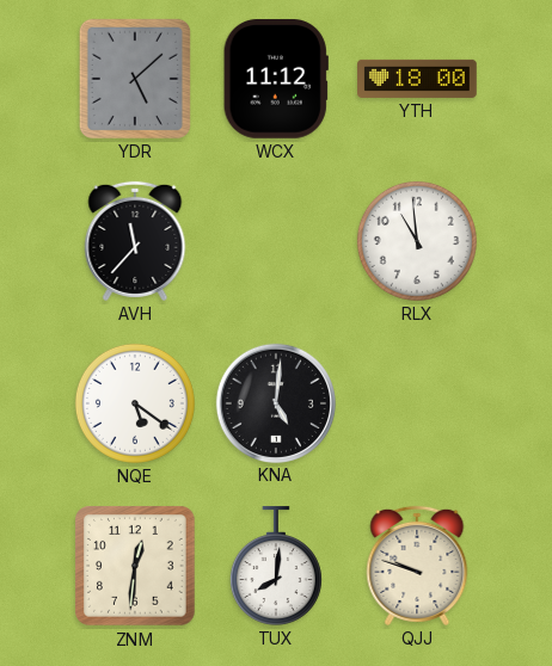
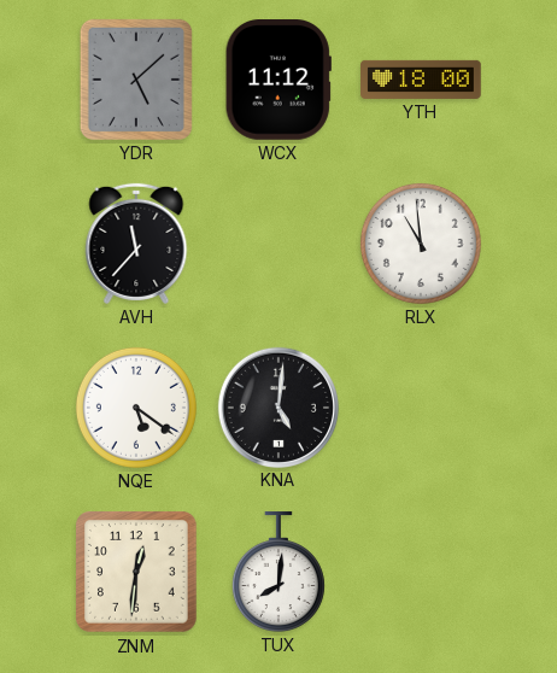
QJJ: 9:48 -> none
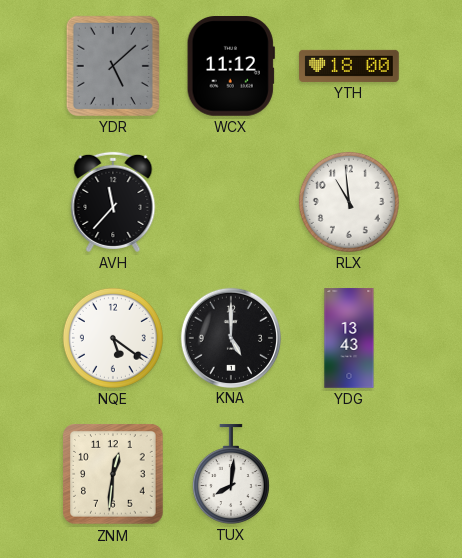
KNA: 5:01 -> 5:00
YDG: none -> 13:43
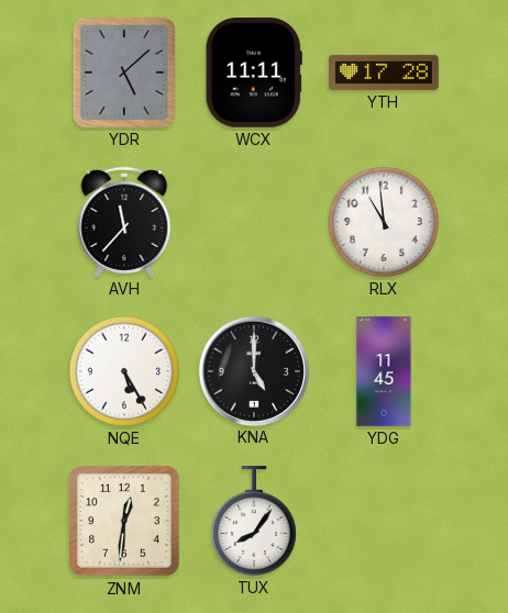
WCX: 11:12 -> 11:11
YTH: 18:00 -> 17:28
NQE: 5:21 -> 5:25
YDG: 13:43 -> 11:45
TUX: 8:01 -> 8:06
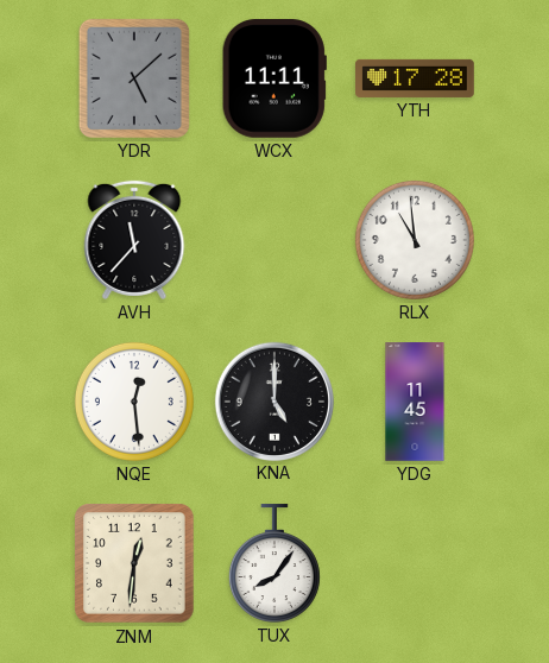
NQE: 5:25 -> 12:29
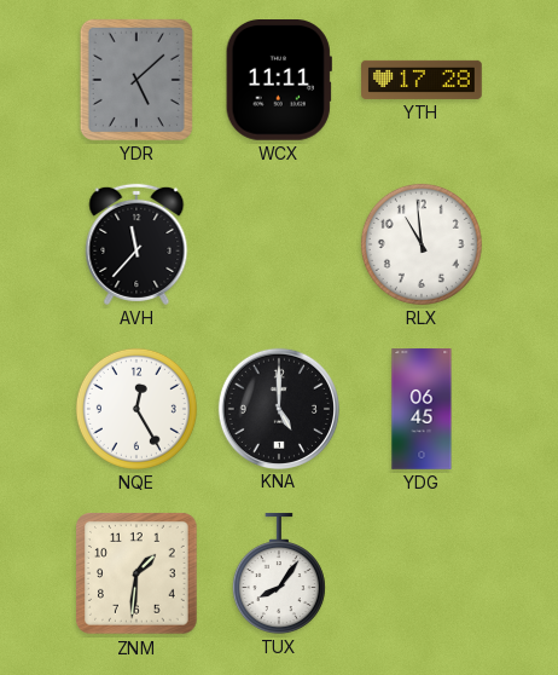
NQE: 12:29 -> 12:25
YDG: 11:45 -> 06:45
ZNM: 12:31 -> 1:31
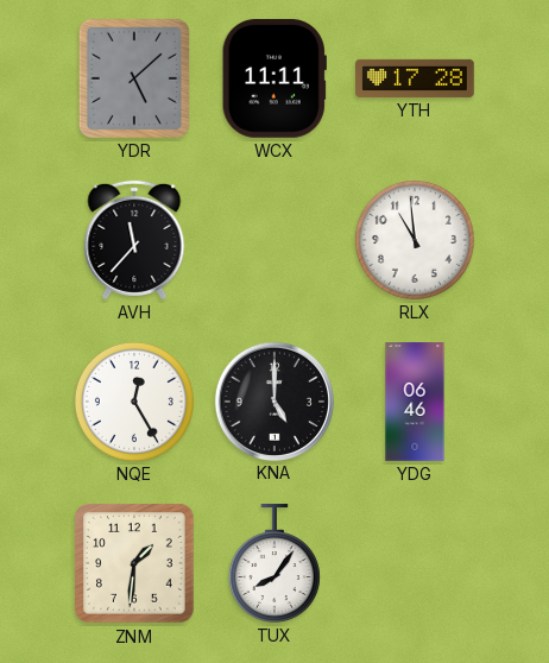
YDG: 06:45 -> 06:46
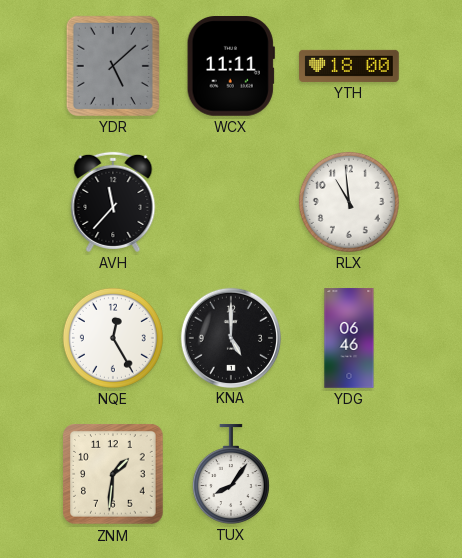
YTH: 17:28 -> 18:00
